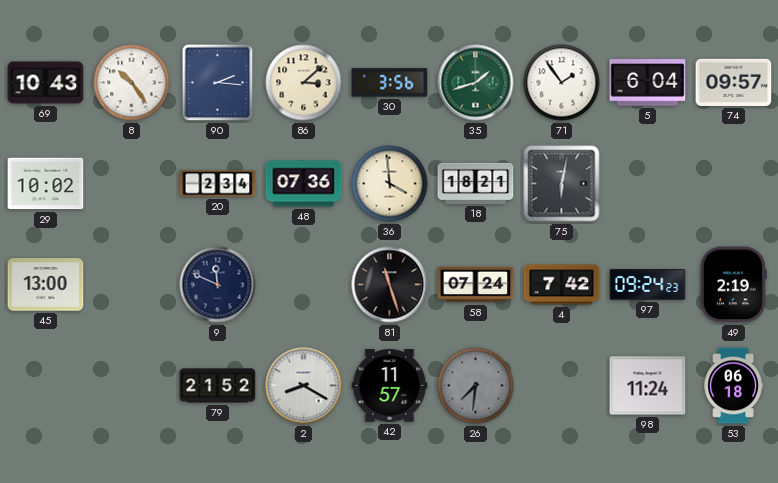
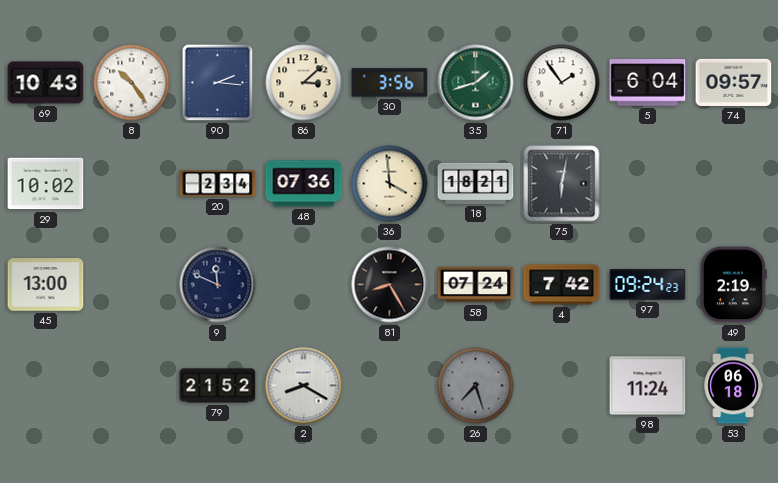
81: 11:27 -> 8:25
42: 11:57 -> none
26: 7:31 -> 7:27
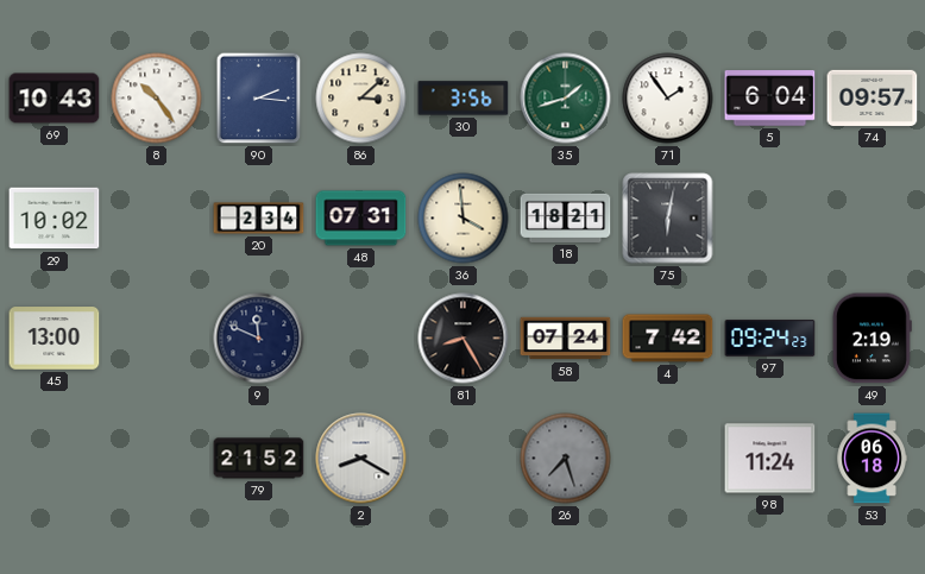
48: 07:36 -> 07:31
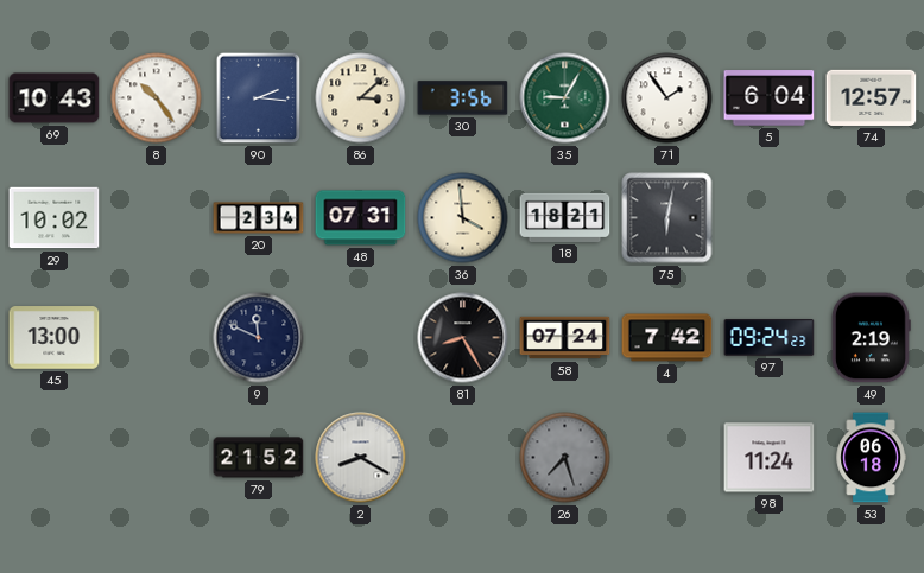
35: 1:42 -> 9:05
74: 09:57 -> 12:57
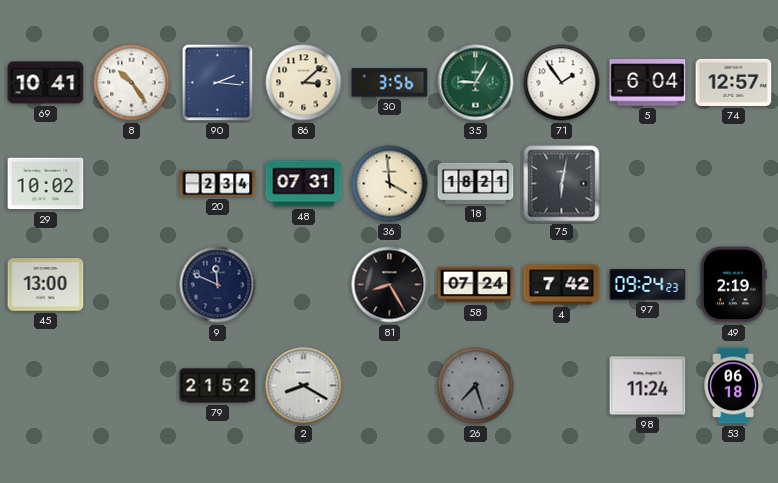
69: 10:43 -> 10:41
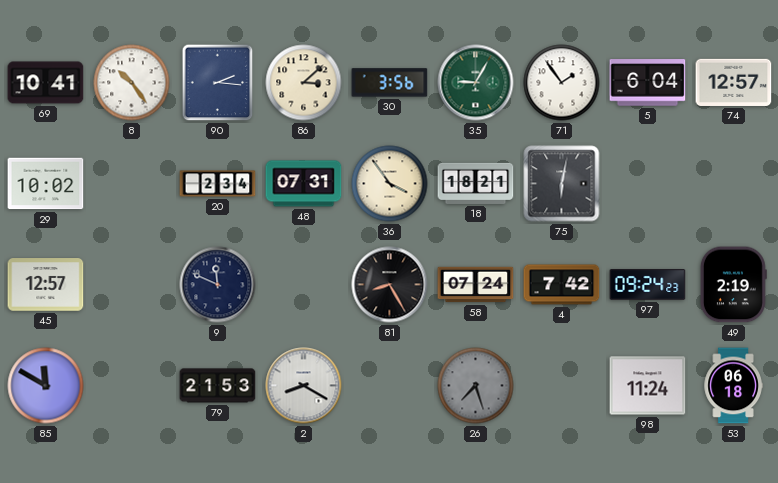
36: 3:59 -> 3:54
45: 13:00 -> 12:57
85: none -> 11:50
79: 21:52 -> 21:53
